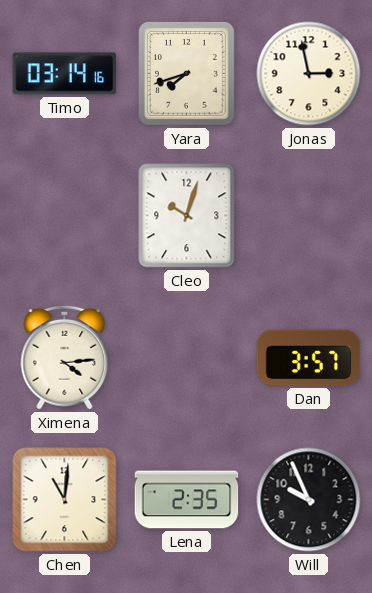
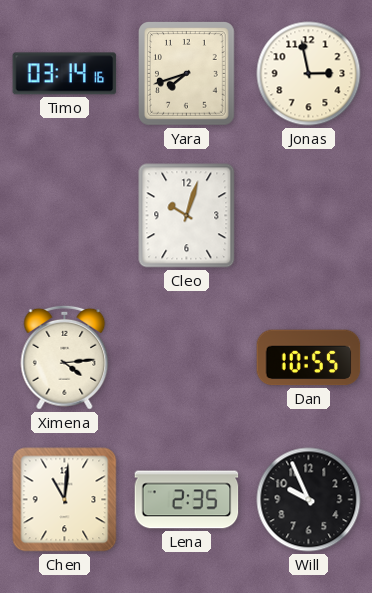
Dan: 3:57 -> 10:55
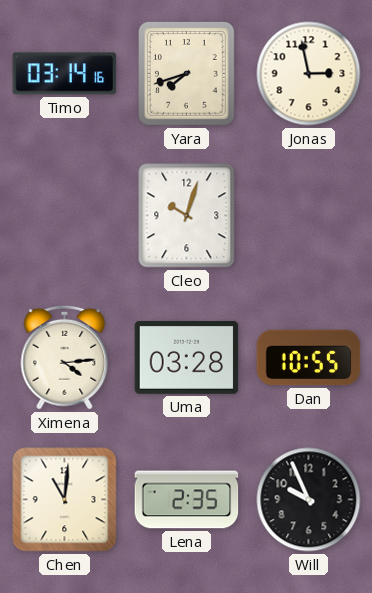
Uma: none -> 03:28
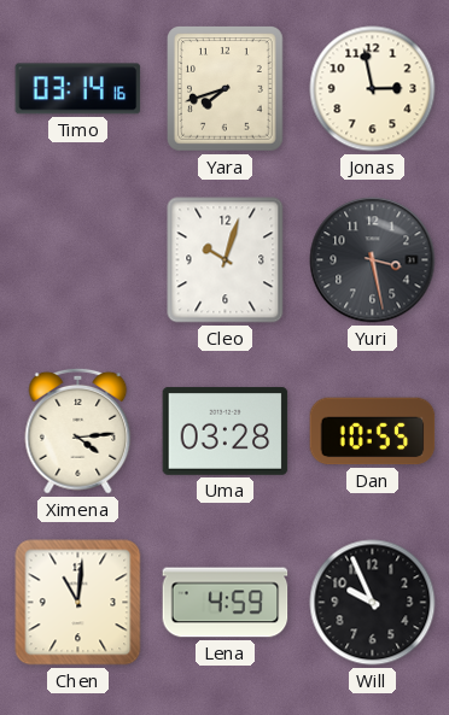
Yuri: none -> 3:28
Lena: 2:35 -> 4:59
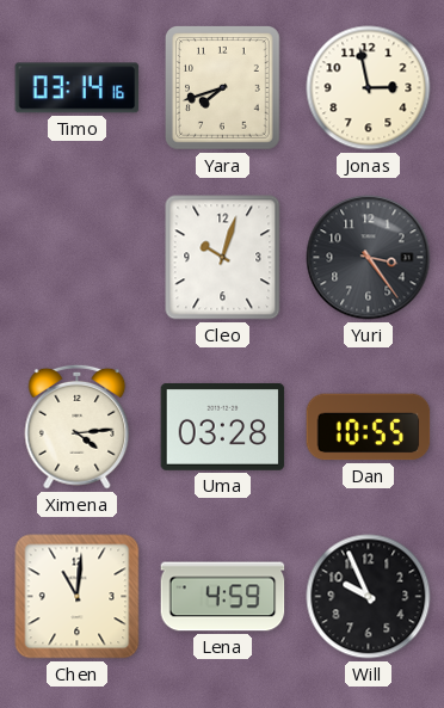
Yuri: 3:28 -> 3:24
